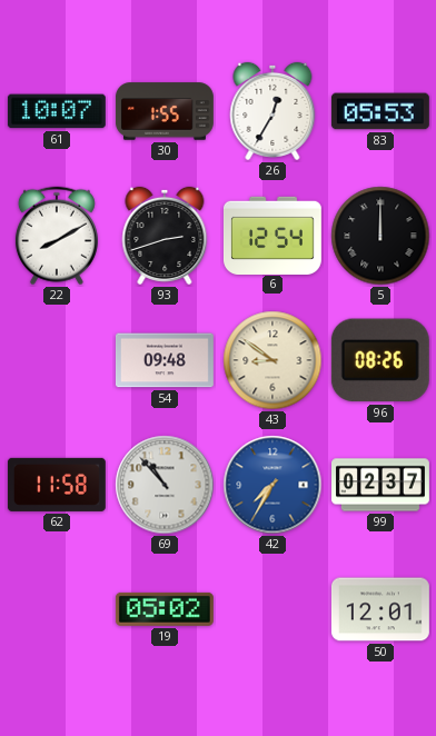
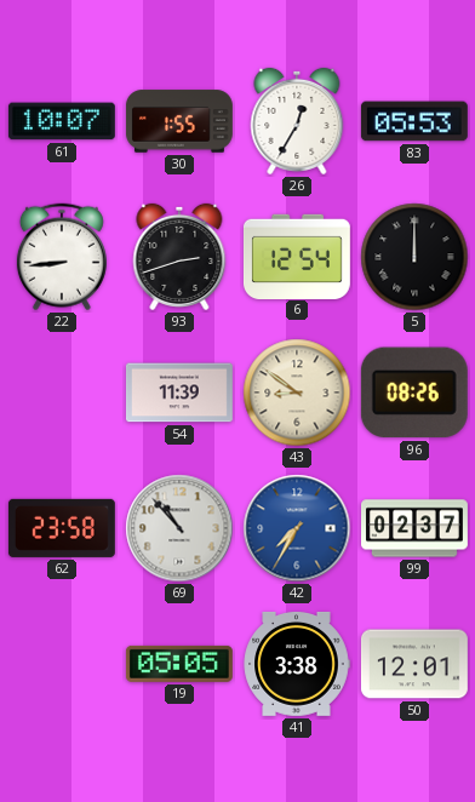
22: 8:10 -> 8:44
54: 09:48 -> 11:39
62: 11:58 -> 23:58
19: 05:02 -> 05:05
41: none -> 3:38
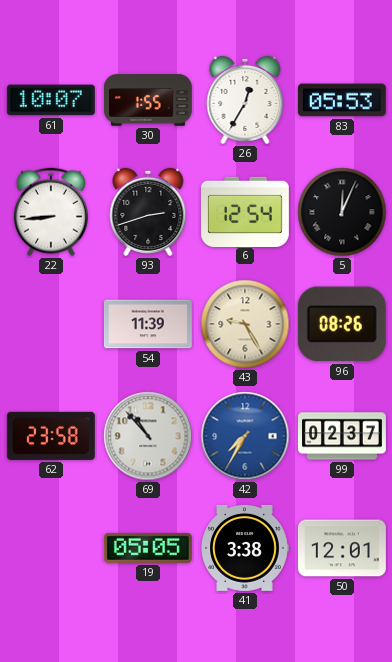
5: 12:00 -> 12:04
43: 8:51 -> 9:25
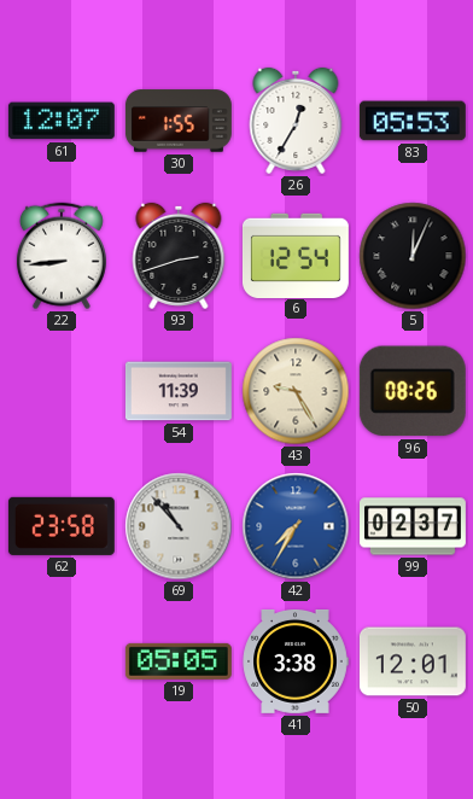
61: 10:07 -> 12:07
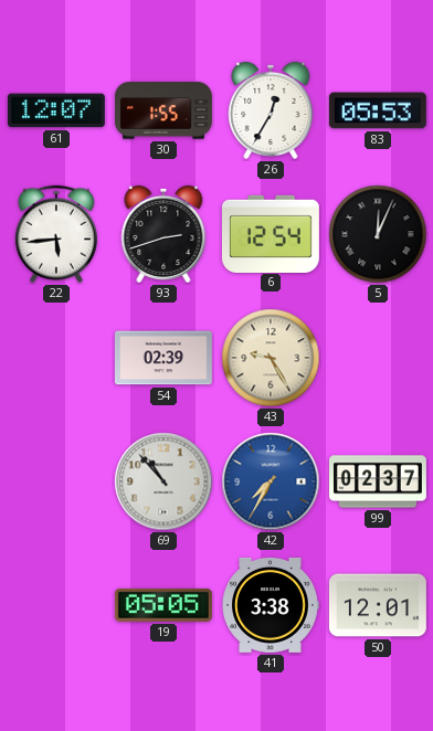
22: 8:44 -> 5:44
54: 11:39 -> 02:39
96: 08:26 -> none
62: 23:58 -> none
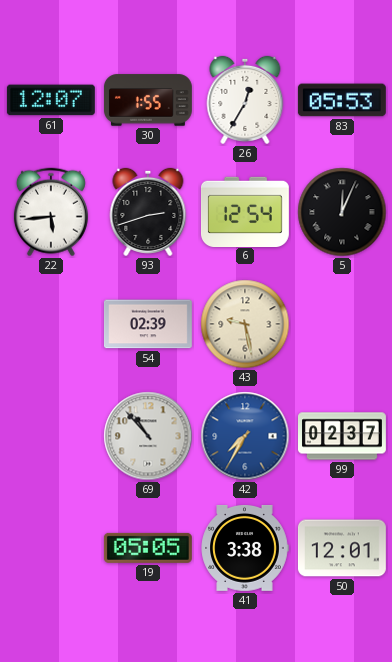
43: 9:25 -> 9:28
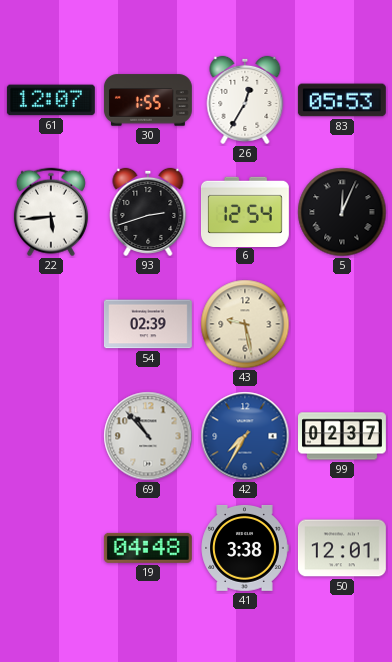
19: 05:05 -> 04:48
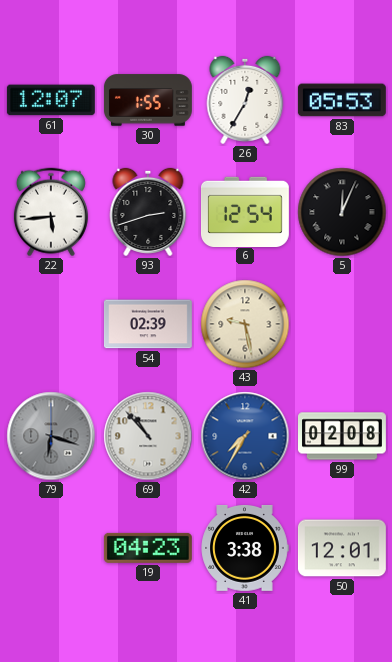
79: none -> 6:18
99: 02:37 -> 02:08
19: 04:48 -> 04:23
